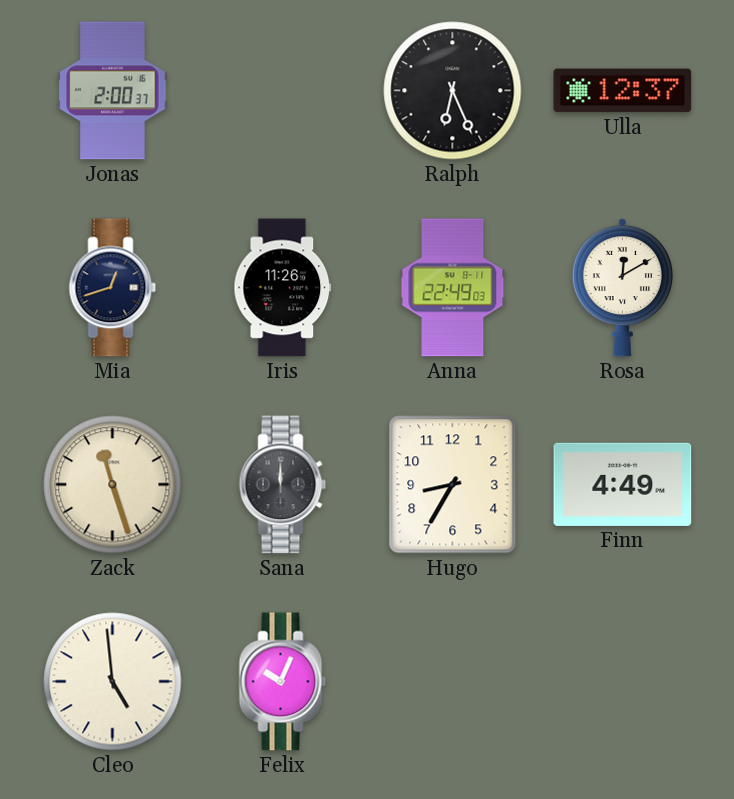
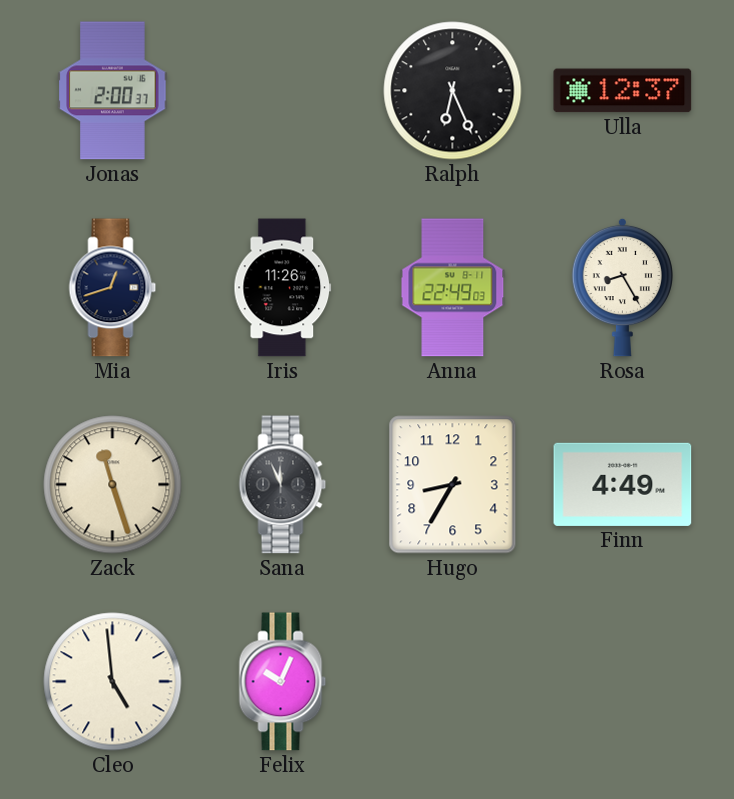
Rosa: 12:10 -> 8:25
Sana: 12:00 -> 11:56
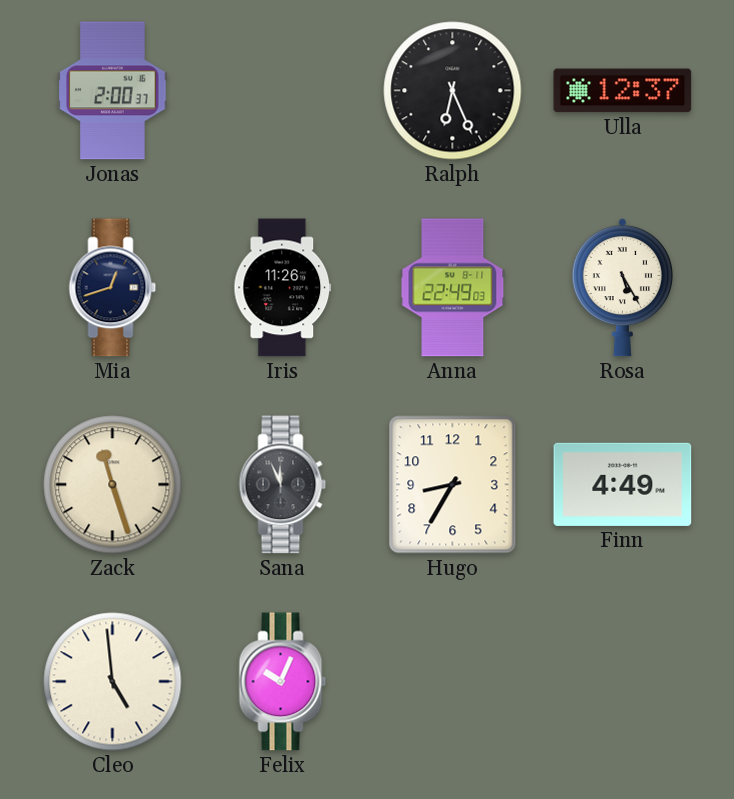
Rosa: 8:25 -> 5:25
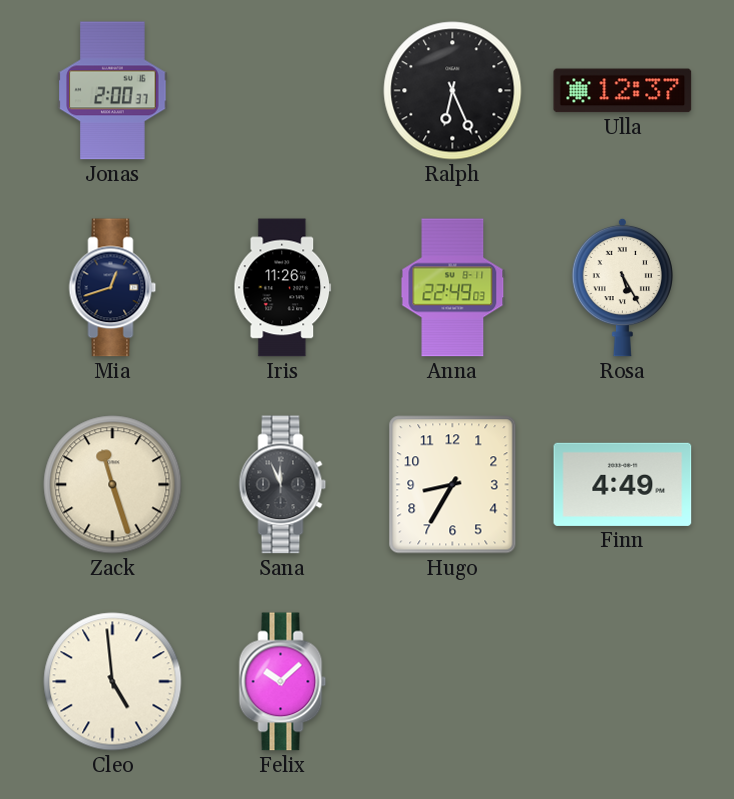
Felix: 10:04 -> 10:08
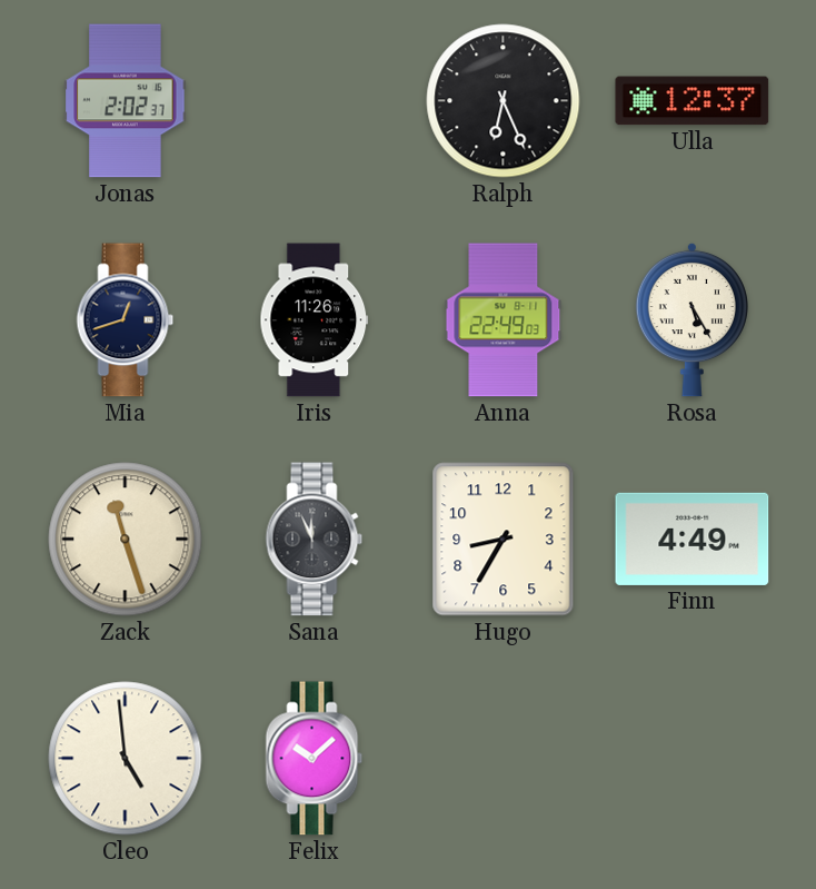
Jonas: 2:00 -> 2:02
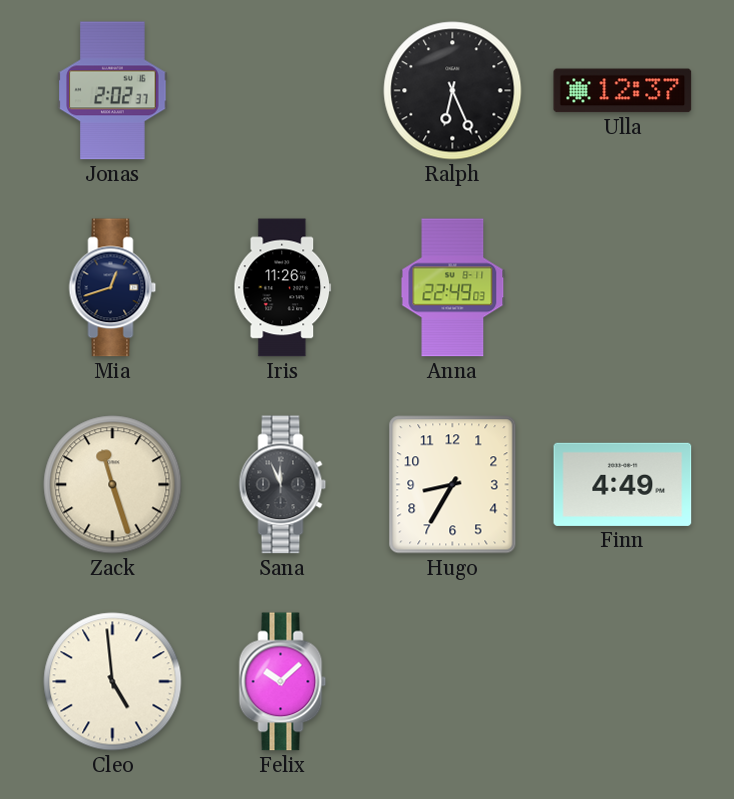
Rosa: 5:25 -> none
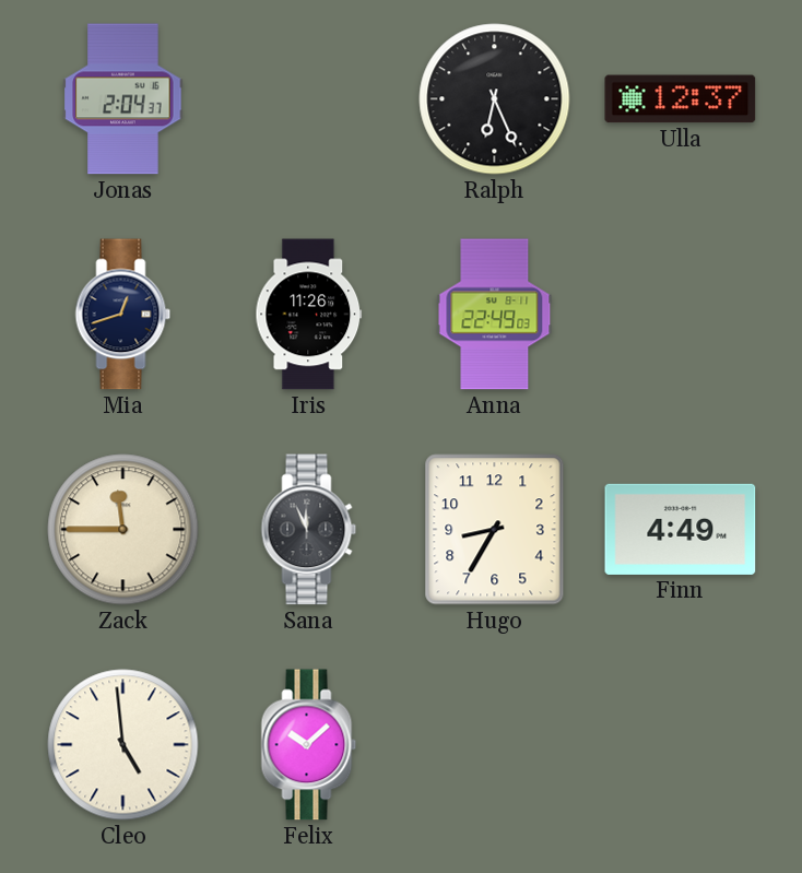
Jonas: 2:02 -> 2:04
Zack: 11:27 -> 11:45
